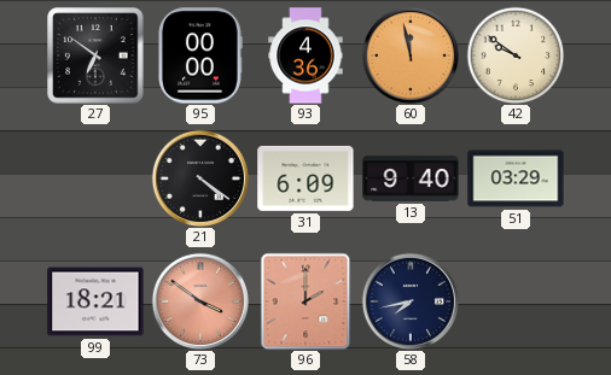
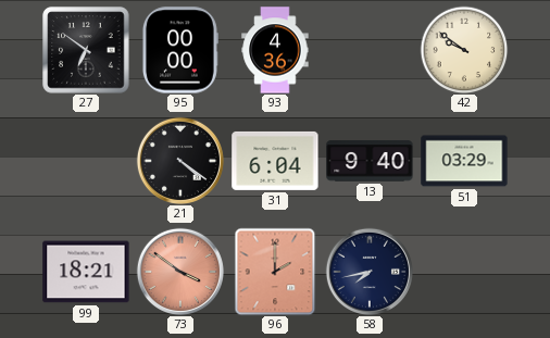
60: 11:58 -> none
31: 6:09 -> 6:04
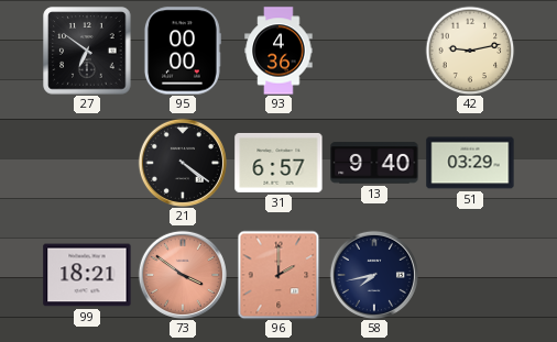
42: 9:51 -> 9:13
31: 6:04 -> 6:57
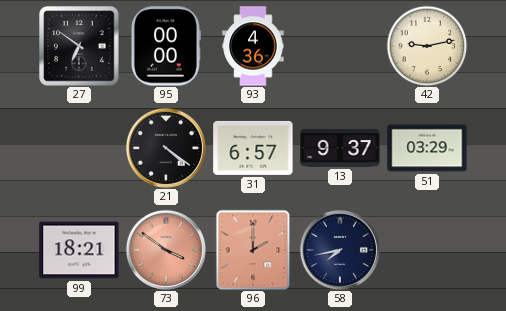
13: 9:40 -> 9:37
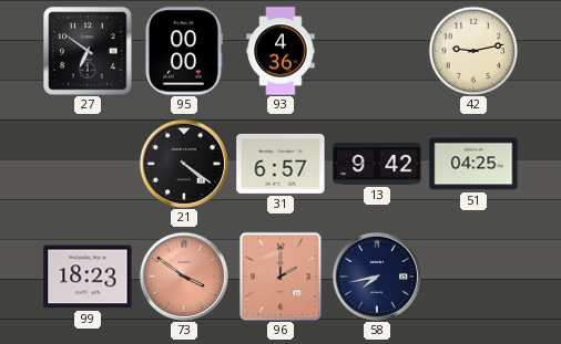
13: 9:37 -> 9:42
51: 03:29 -> 04:25
99: 18:21 -> 18:23
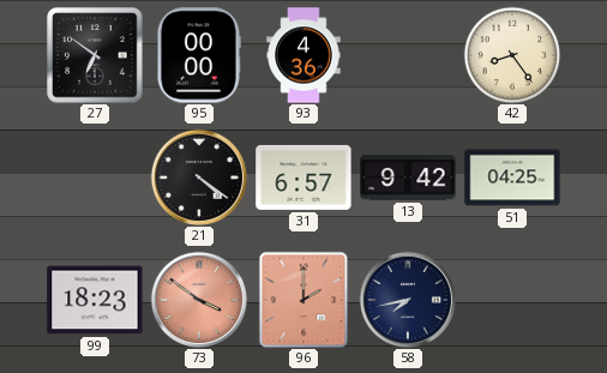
42: 9:13 -> 8:24
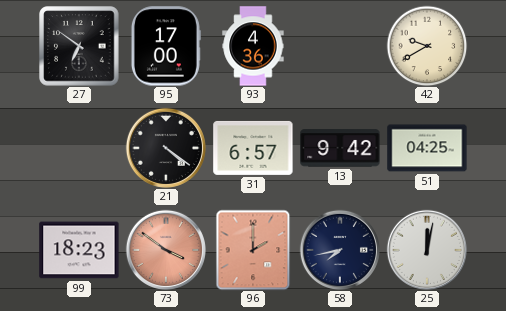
95: 00:00 -> 17:00
42: 8:24 -> 9:40
25: none -> 12:02
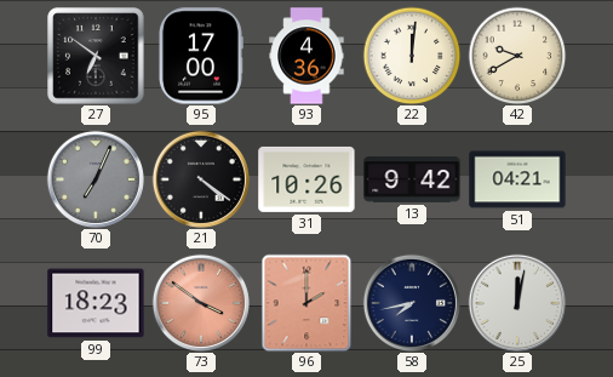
22: none -> 12:01
70: none -> 7:04
31: 6:57 -> 10:26
51: 04:25 -> 04:21
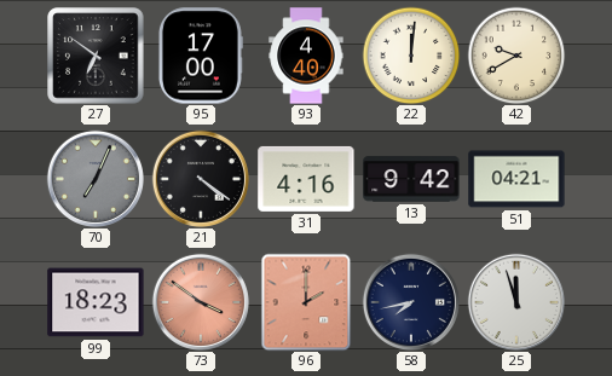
93: 4:36 -> 4:40
31: 10:26 -> 4:16
25: 12:02 -> 11:57
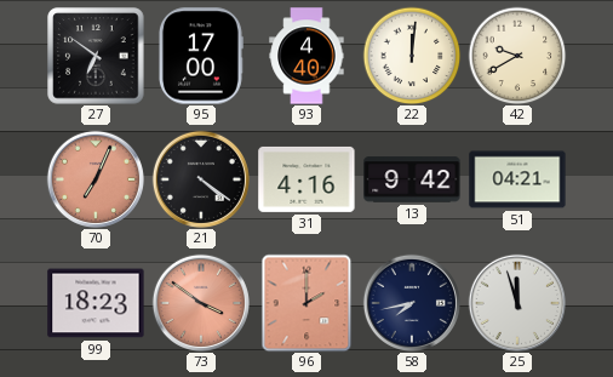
70 dial: grey -> salmon
